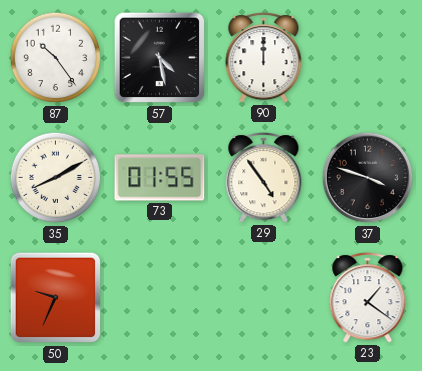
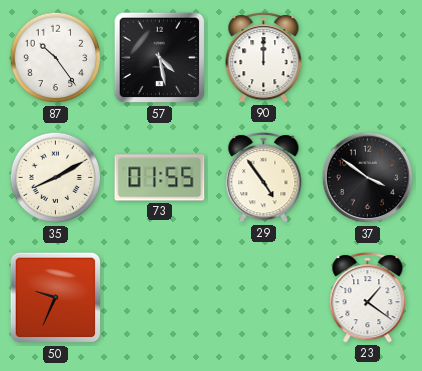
37: 3:48 -> 3:51
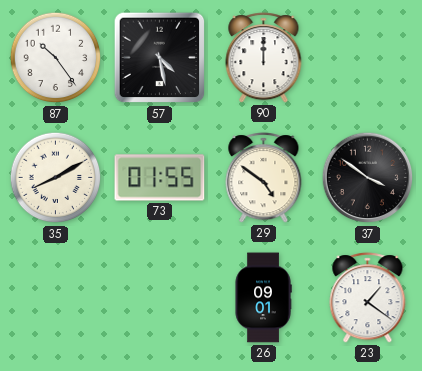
29: 4:54 -> 4:51
50: 9:34 -> none
26: none -> 09:01
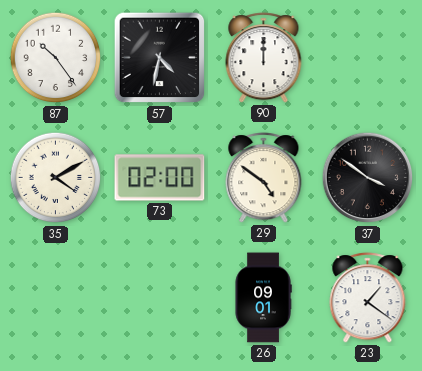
57: 4:28 -> 4:32
35: 8:10 -> 4:10
73: 01:55 -> 02:00
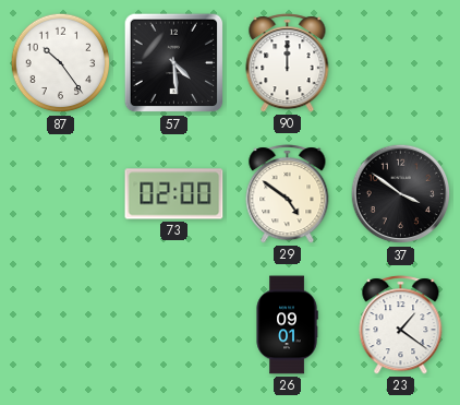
57: 4:32 -> 4:29
35: 4:10 -> none
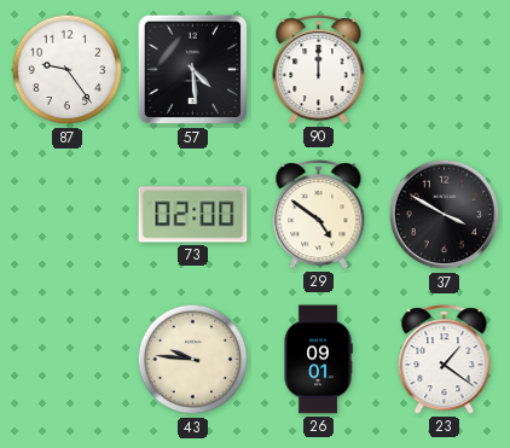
87: 10:24 -> 9:24
37: 3:51 -> 3:50
43: none -> 9:46
